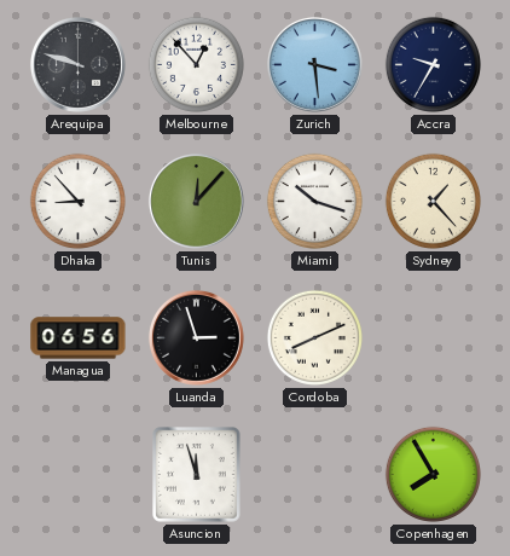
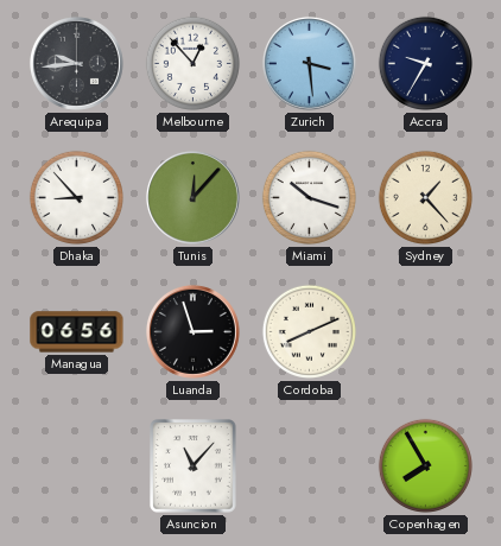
Arequipa: 9:48 -> 9:44
Asuncion: 11:57 -> 11:07
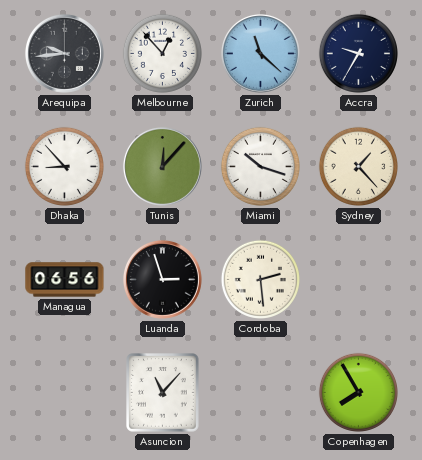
Zurich: 3:29 -> 11:22
Cordoba: 8:11 -> 2:29
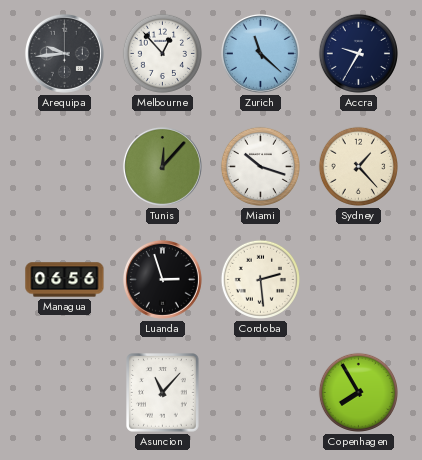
Dhaka: 8:53 -> none
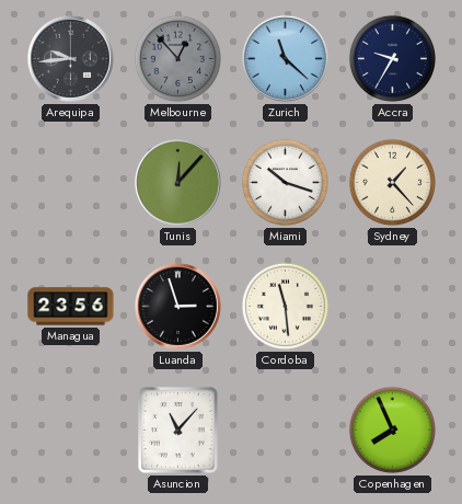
Melbourne dial: white -> grey
Managua: 06:56 -> 23:56
Cordoba: 2:29 -> 11:29
Copenhagen: 7:55 -> 7:56
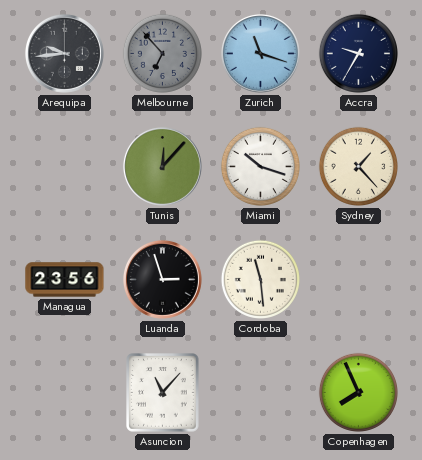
Melbourne: 12:53 -> 6:53
Zurich: 11:22 -> 11:18
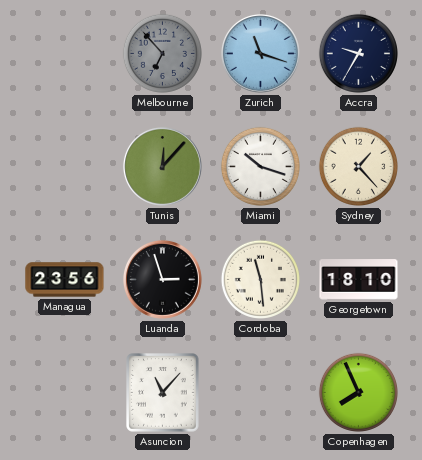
Arequipa: 9:44 -> none
Georgetown: none -> 18:10
